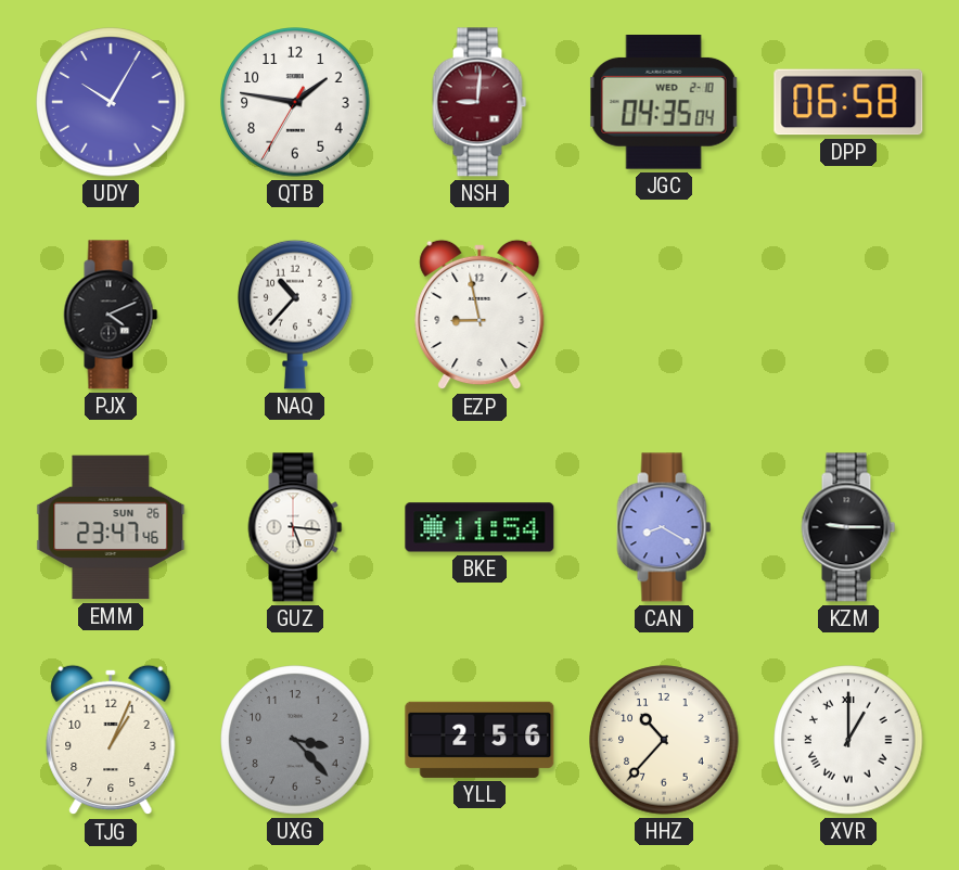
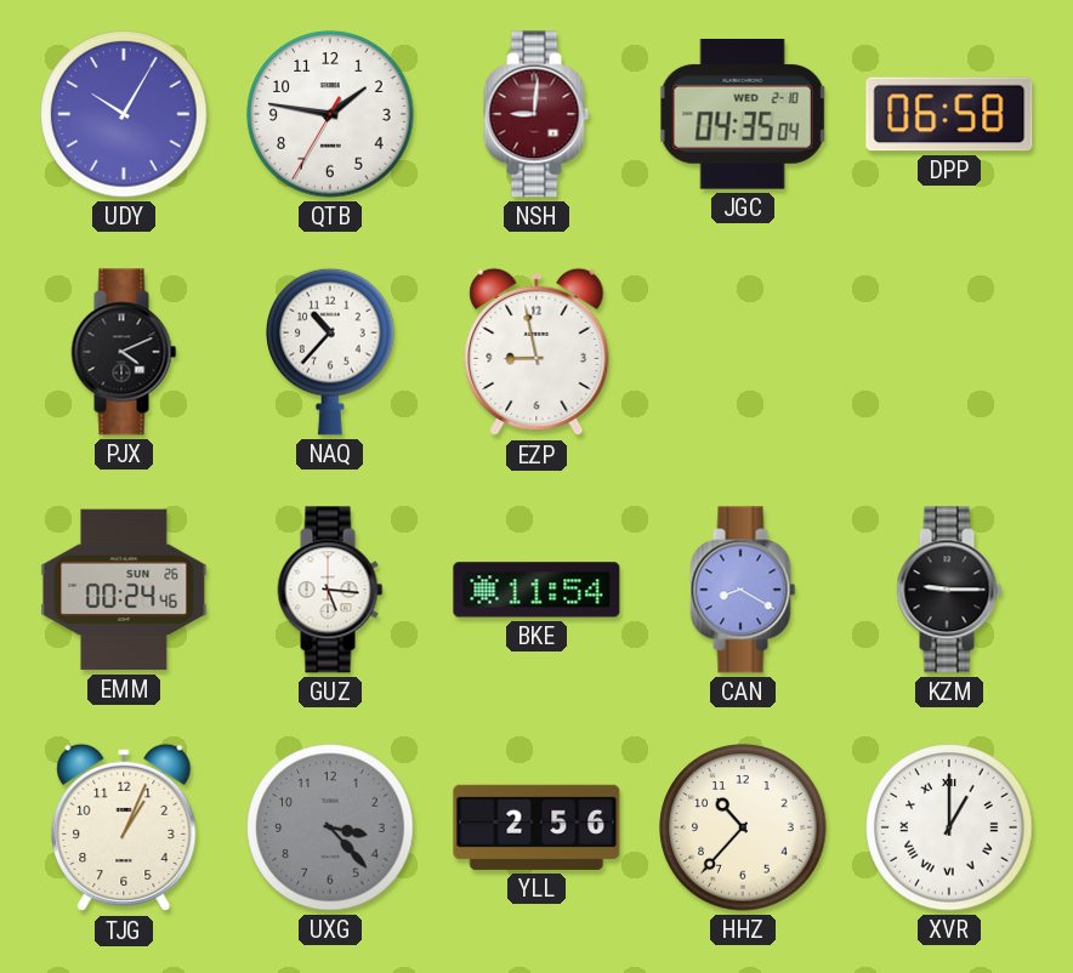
EMM: 23:47 -> 00:24
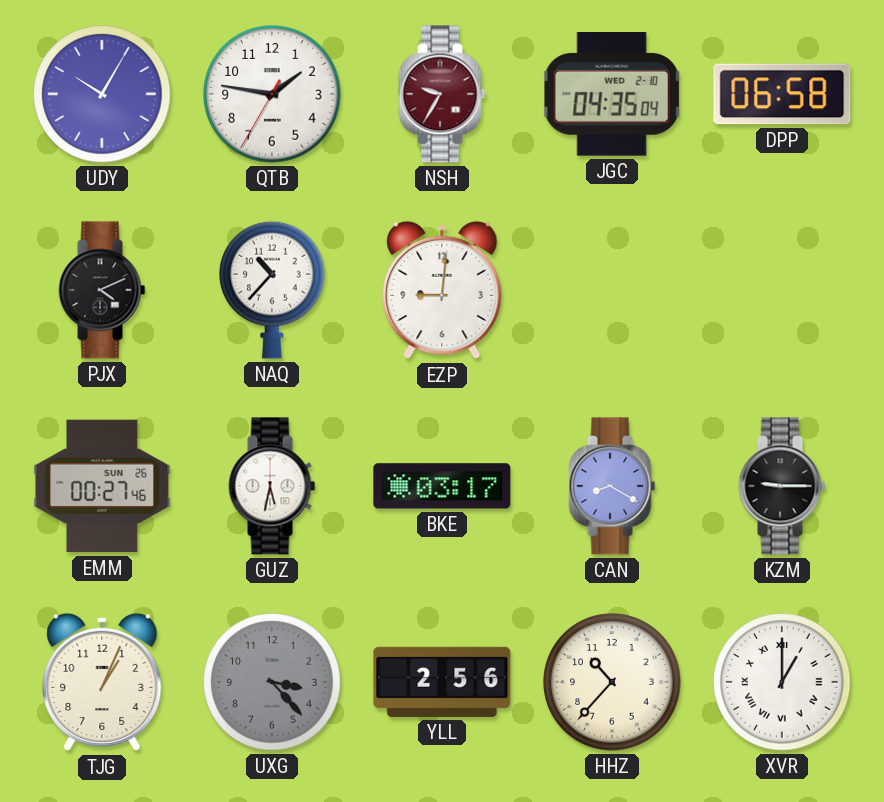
NSH: 9:01 -> 9:35
EZP: 8:58 -> 9:01
EMM: 00:24 -> 00:27
GUZ: 5:16 -> 5:32
BKE: 11:54 -> 03:17
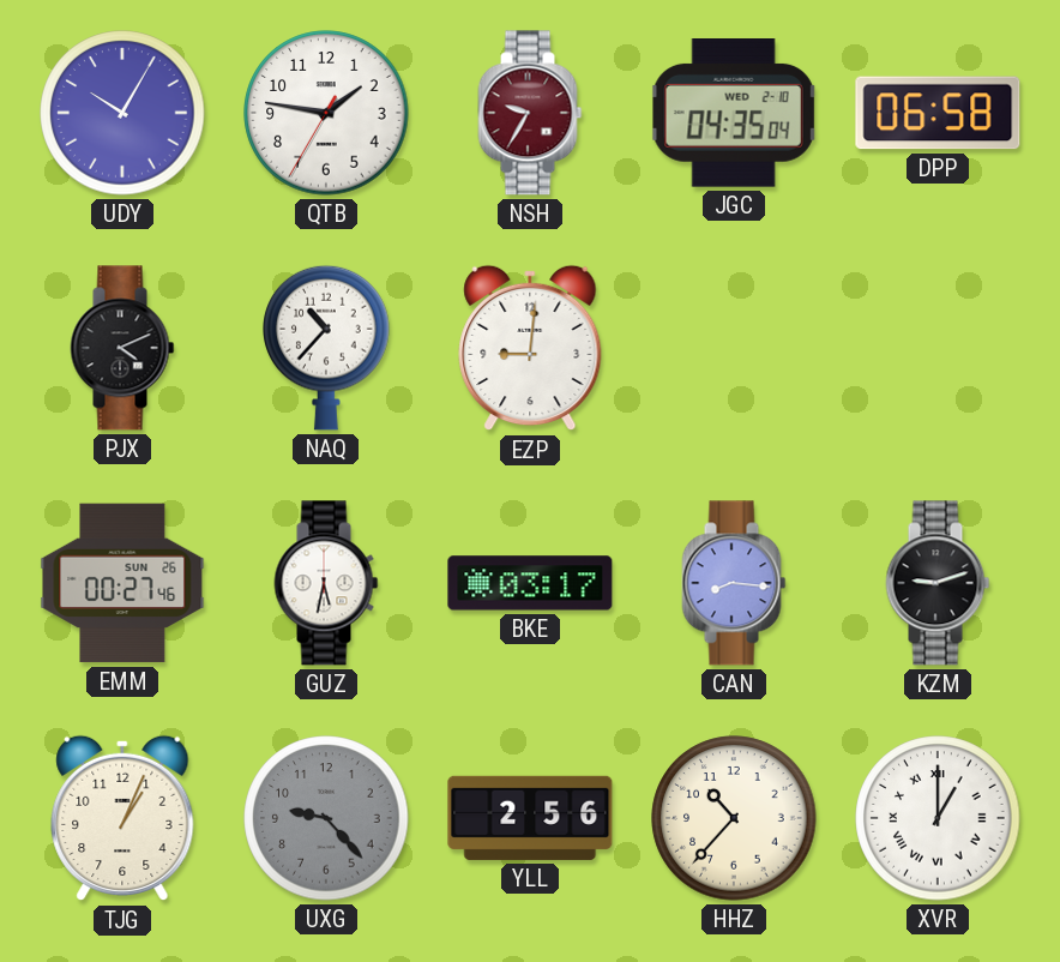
CAN: 8:20 -> 8:16
KZM: 9:15 -> 9:12
UXG: 3:23 -> 9:23
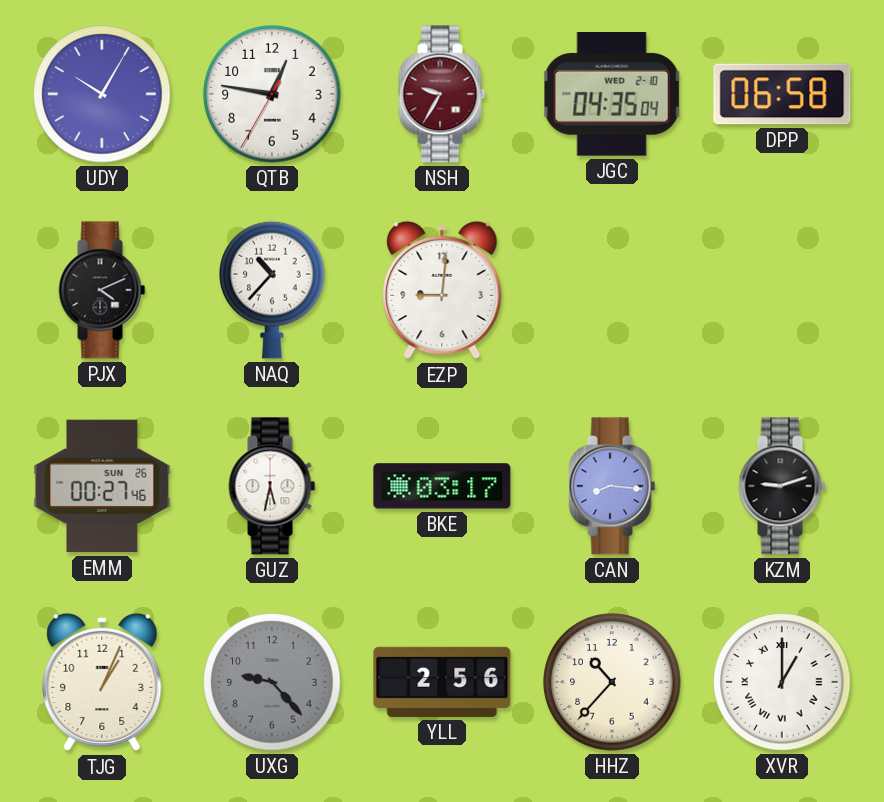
QTB: 1:46 -> 12:46
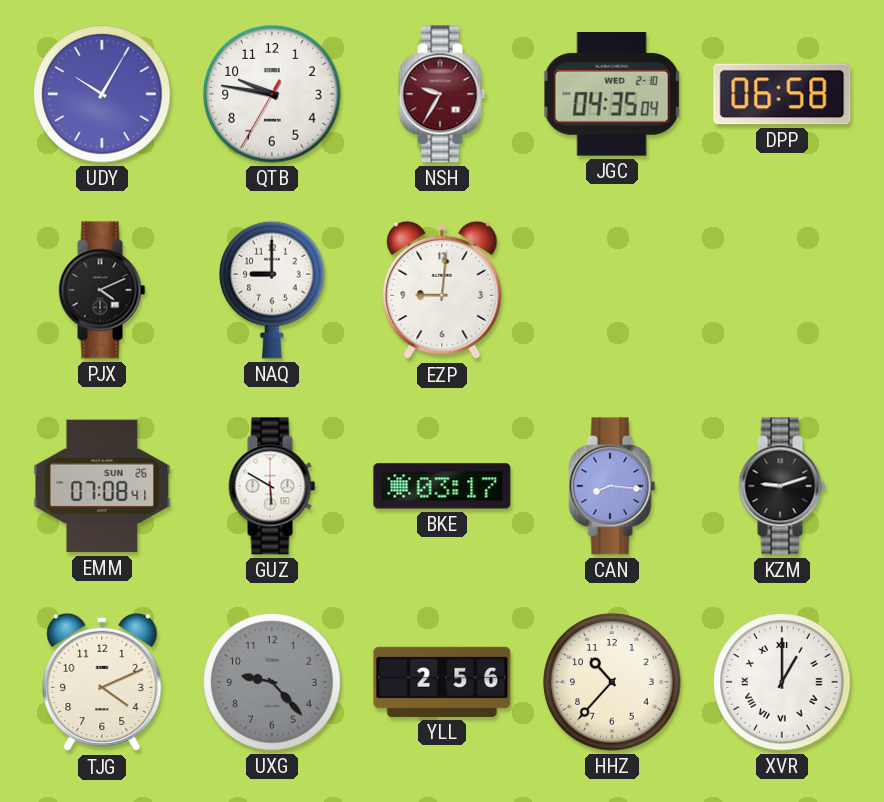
QTB: 12:46 -> 9:46
NAQ: 10:37 -> 9:00
EMM: 00:27 -> 07:08
GUZ: 5:32 -> 5:50
TJG: 1:04 -> 4:11
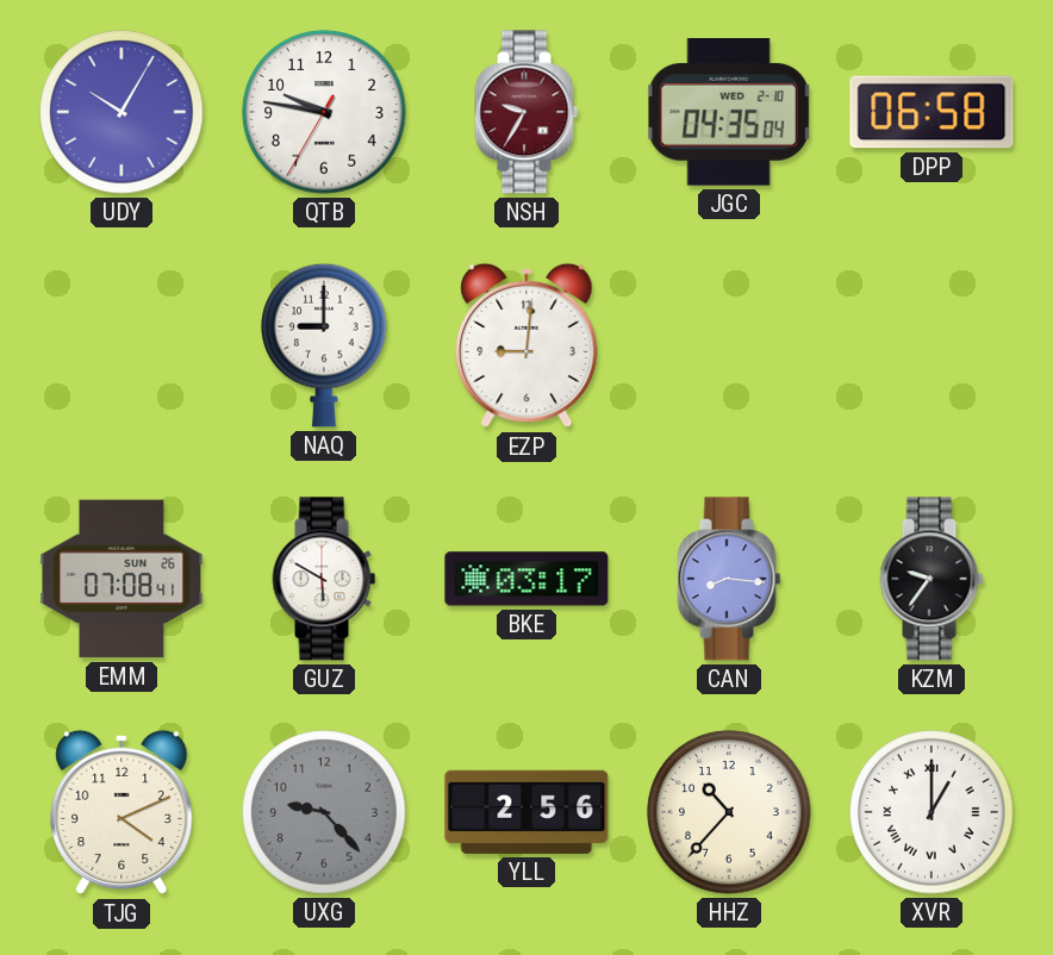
PJX: 4:11 -> none
KZM: 9:12 -> 9:36
